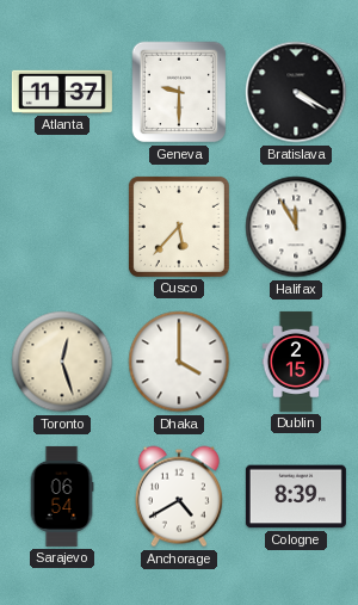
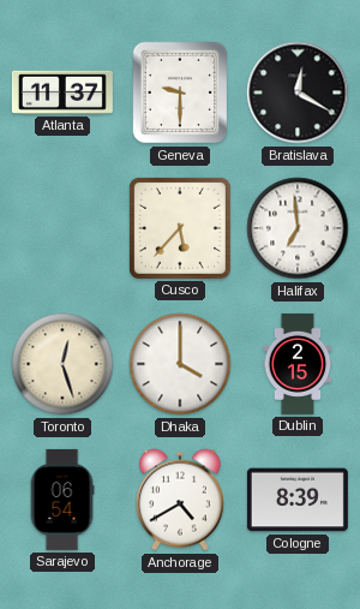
Bratislava: 4:20 -> 12:20
Halifax: 11:55 -> 6:59
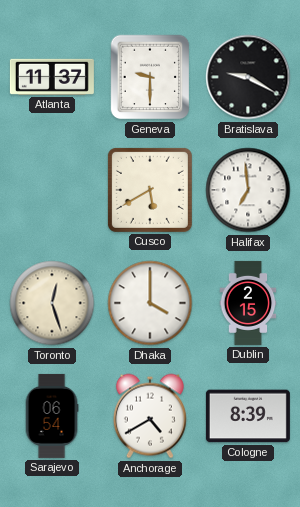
Bratislava: 12:20 -> 9:20
Cusco: 5:37 -> 5:40
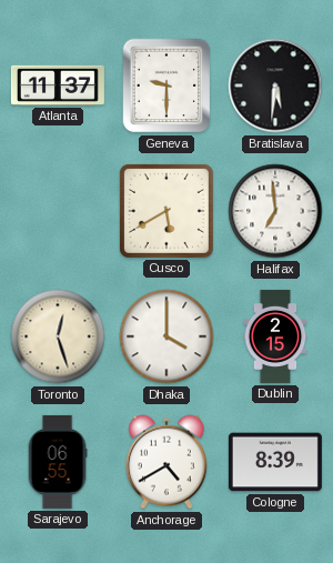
Bratislava: 9:20 -> 5:31
Sarajevo: 06:54 -> 06:55
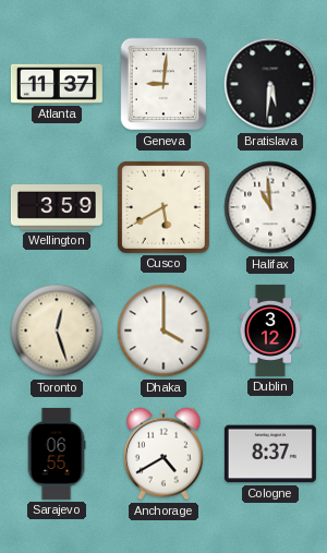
Geneva: 9:30 -> 9:01
Wellington: none -> 3:59
Halifax: 6:59 -> 10:59
Dublin: 2:15 -> 3:12
Cologne: 8:39 -> 8:37
